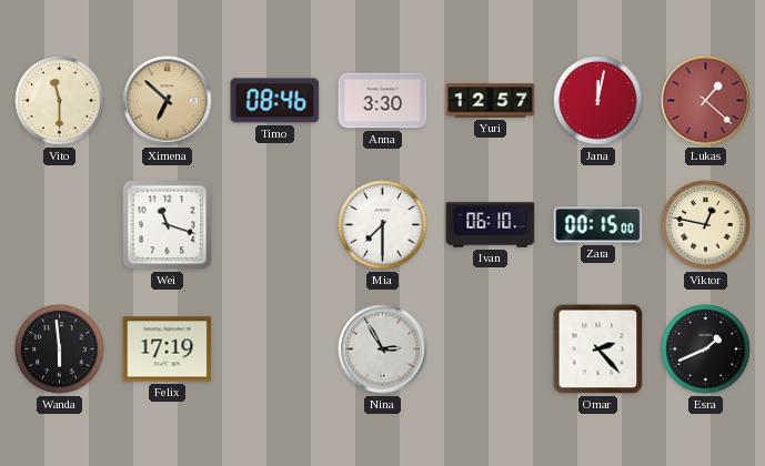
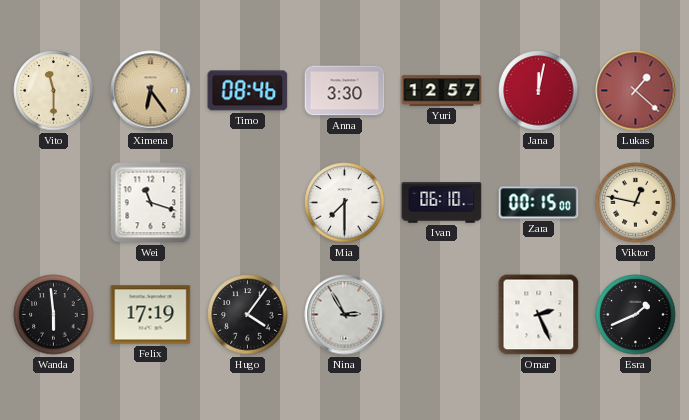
Ximena: 6:52 -> 6:24
Hugo: none -> 4:06
Omar: 2:23 -> 2:26
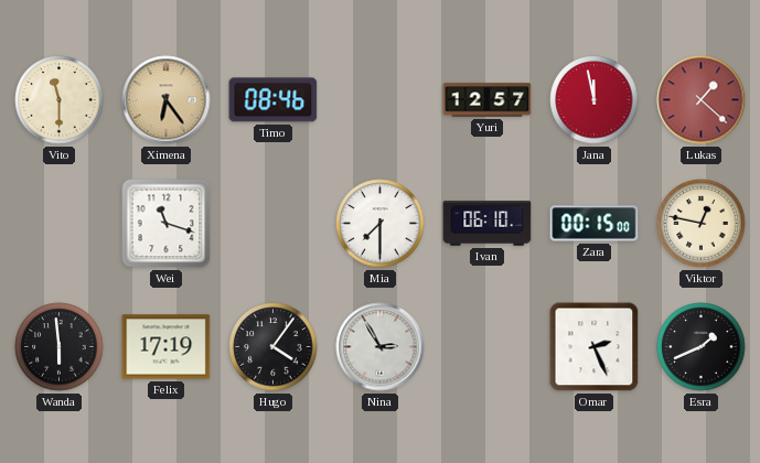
Anna: 3:30 -> none
Jana: 12:02 -> 11:58
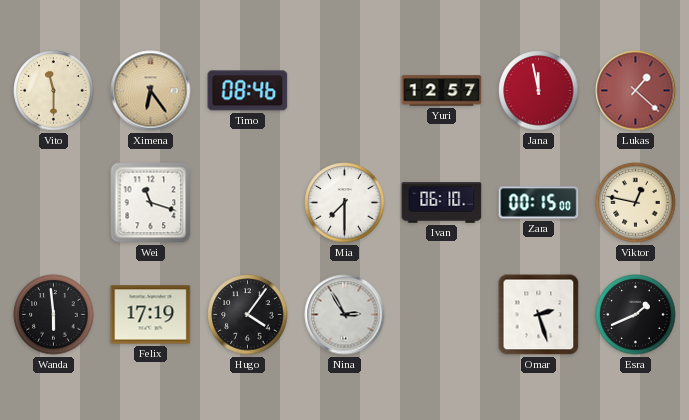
Omar: 2:26 -> 2:27
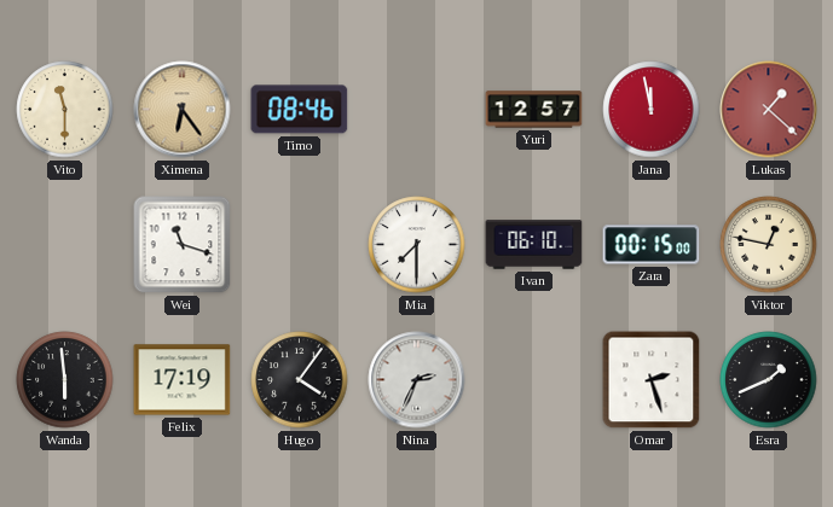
Nina: 2:55 -> 2:34
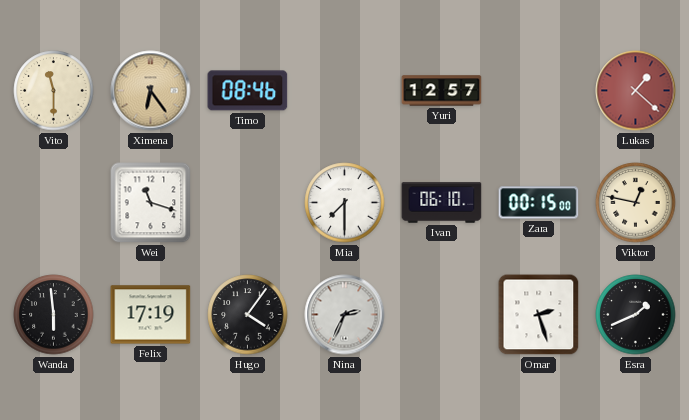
Jana: 11:58 -> none
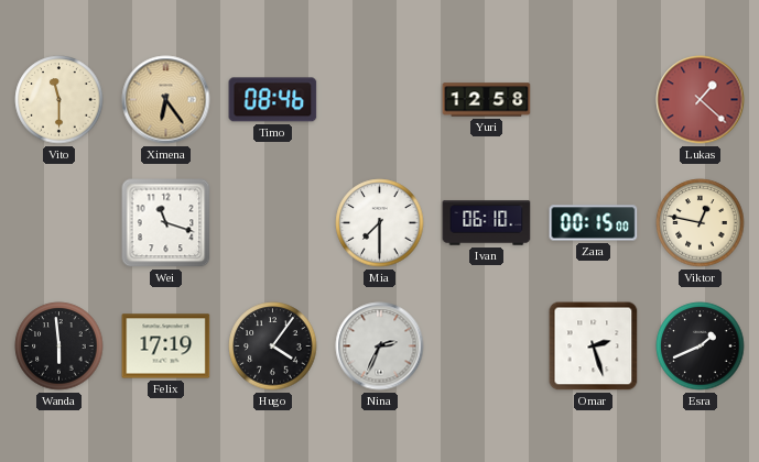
Yuri: 12:57 -> 12:58
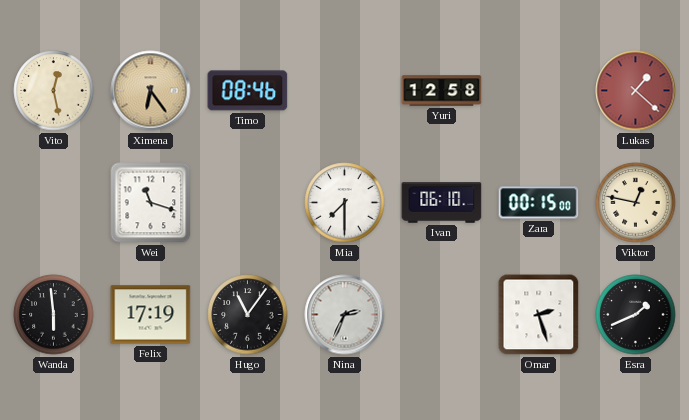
Vito: 11:30 -> 12:28
Hugo: 4:06 -> 11:06
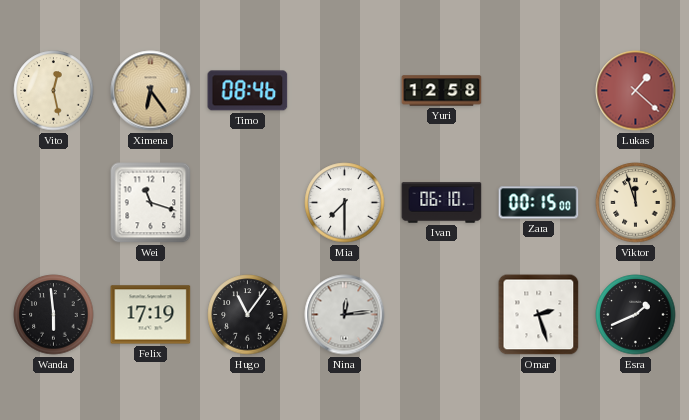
Viktor: 12:47 -> 11:57
Nina: 2:34 -> 12:14
